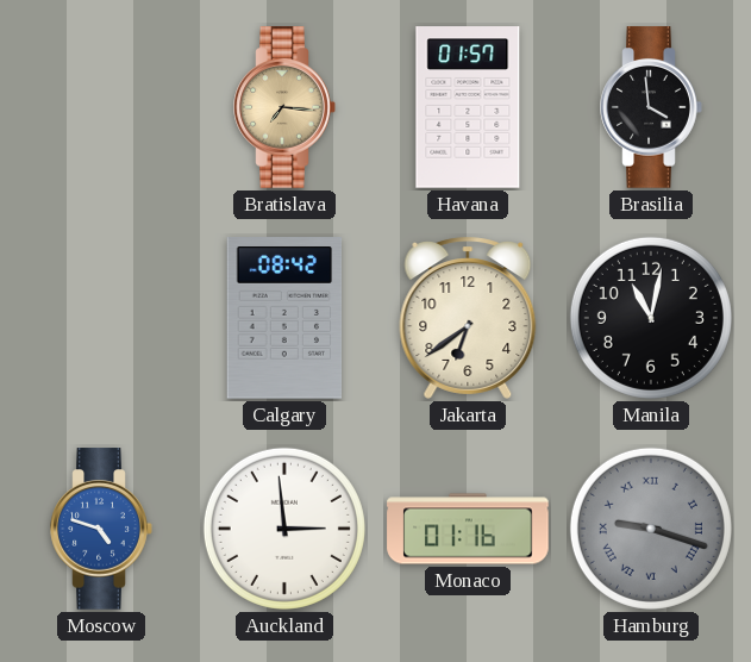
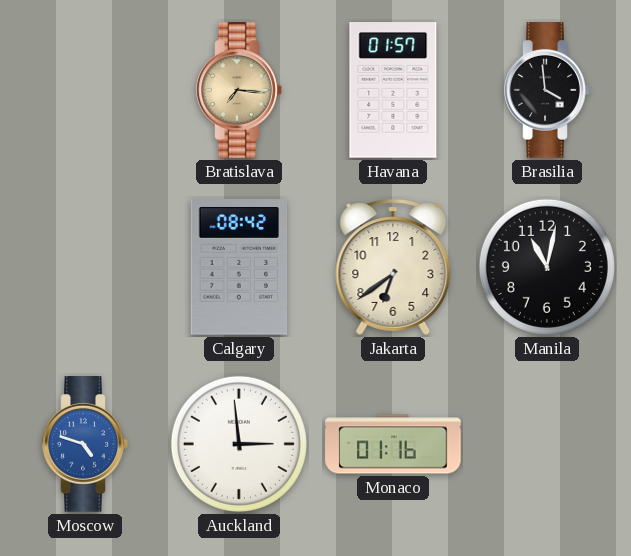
Hamburg: 9:18 -> none
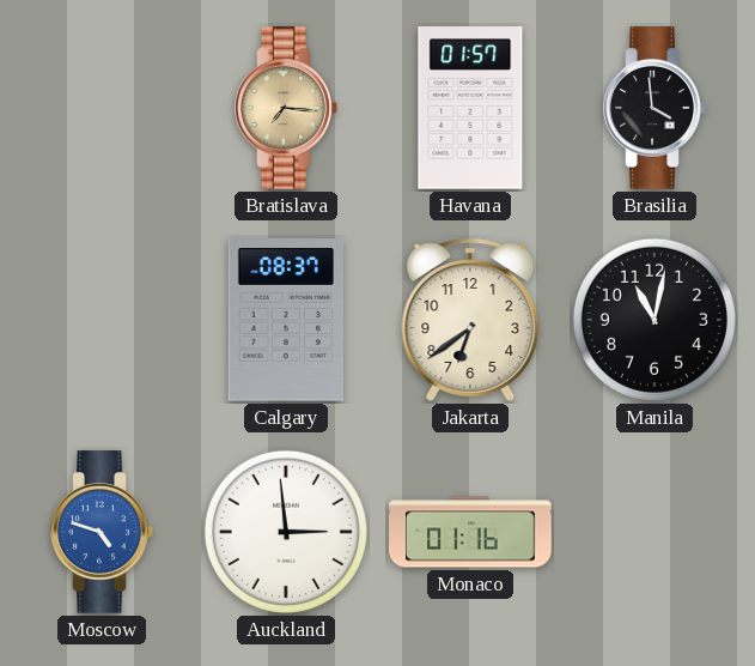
Calgary: 08:42 -> 08:37
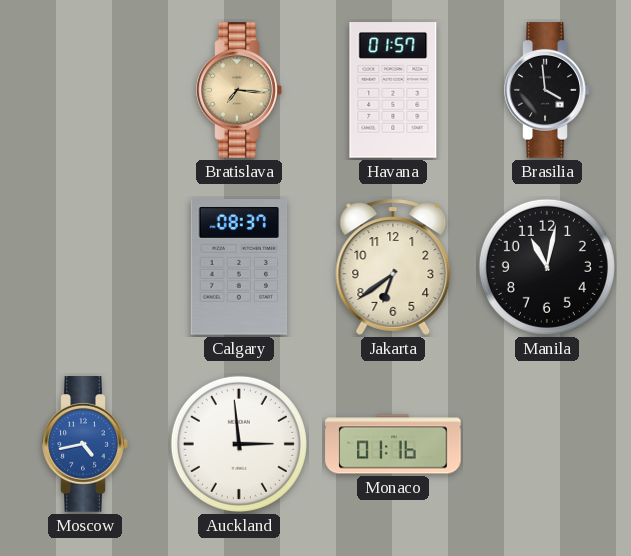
Moscow: 4:48 -> 4:43
